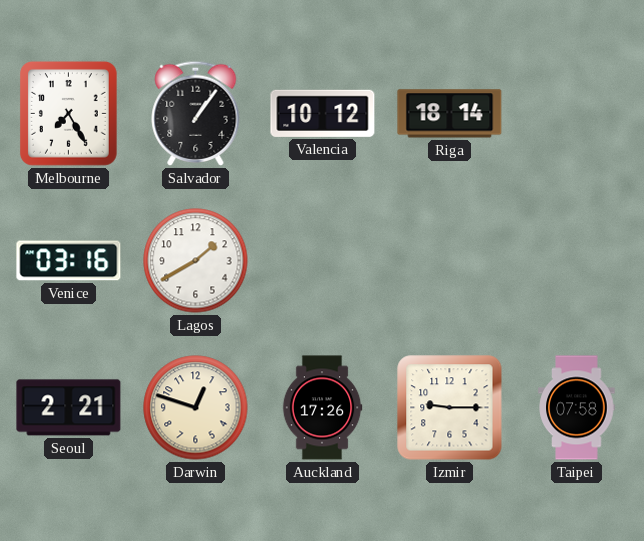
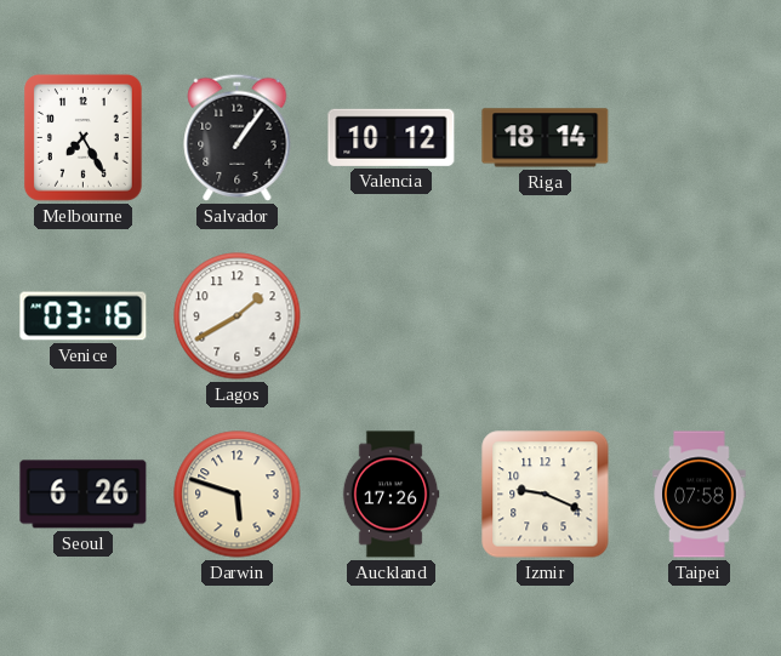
Seoul: 2:21 -> 6:26
Darwin: 12:48 -> 5:48
Izmir: 9:15 -> 9:19
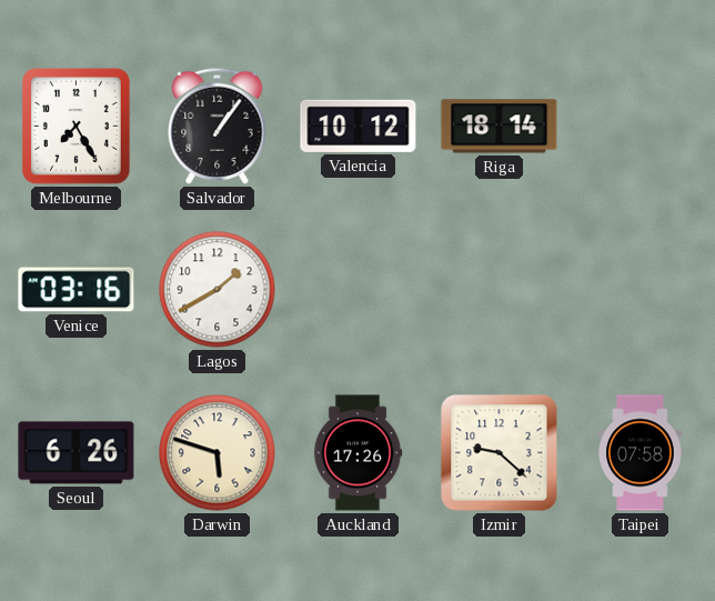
Izmir: 9:19 -> 9:22
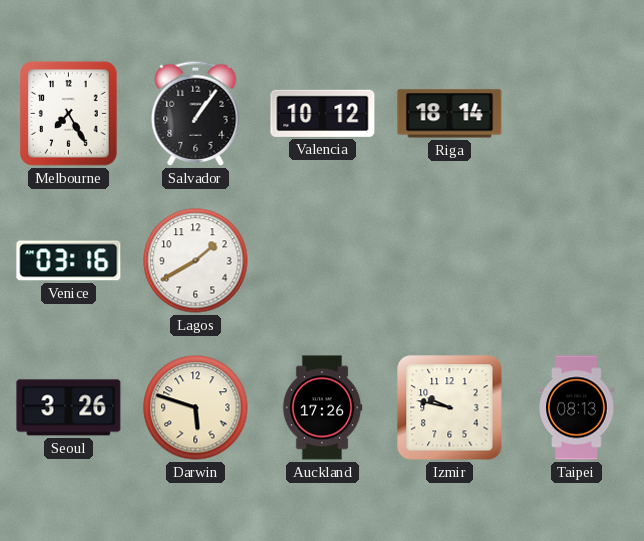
Seoul: 6:26 -> 3:26
Izmir: 9:22 -> 9:47
Taipei: 07:58 -> 08:13
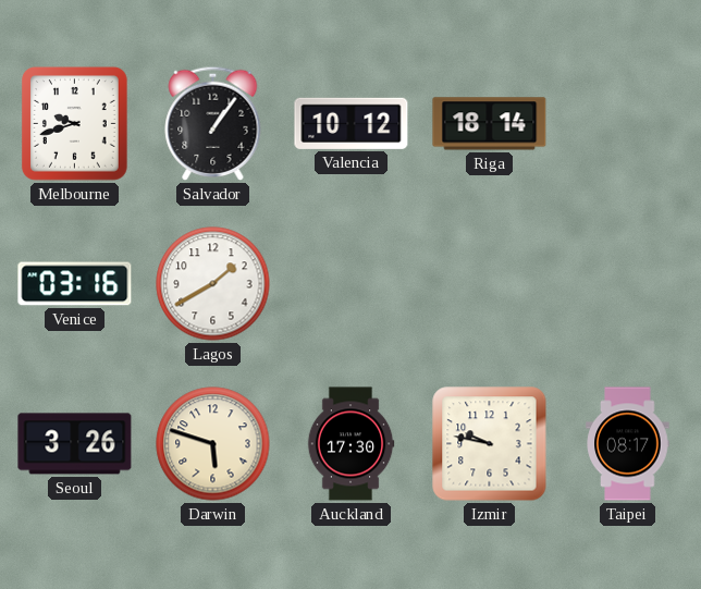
Melbourne: 7:25 -> 9:42
Auckland: 17:26 -> 17:30
Taipei: 08:13 -> 08:17
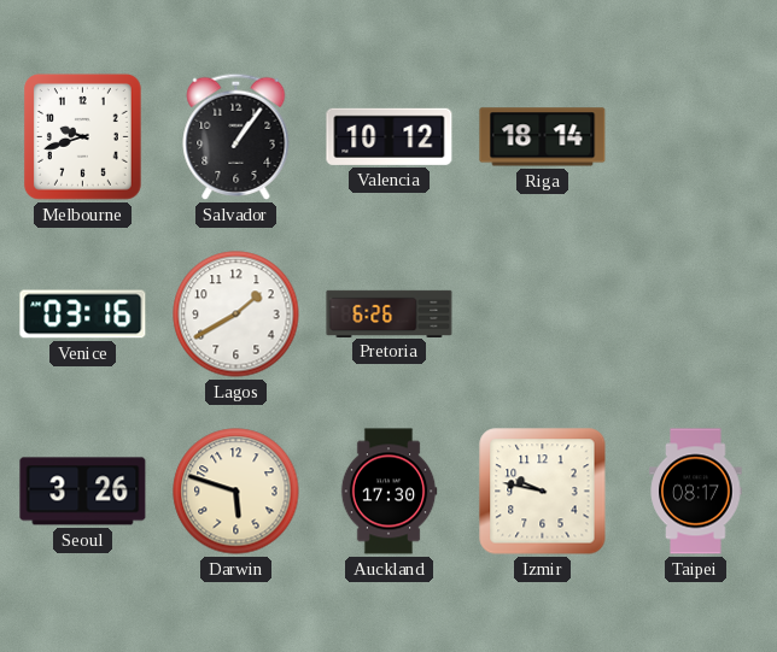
Pretoria: none -> 6:26
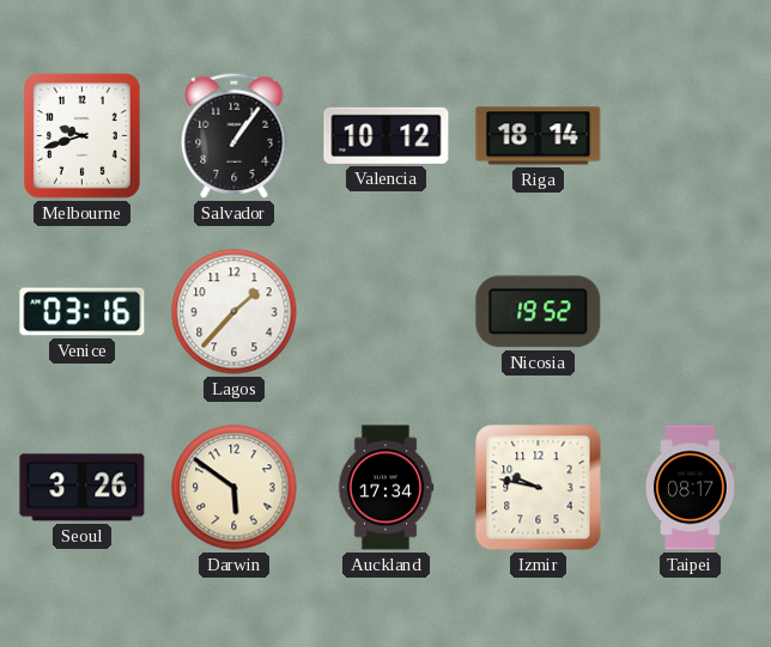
Lagos: 1:40 -> 1:37
Pretoria: 6:26 -> none
Nicosia: none -> 19:52
Darwin: 5:48 -> 5:51
Auckland: 17:30 -> 17:34
